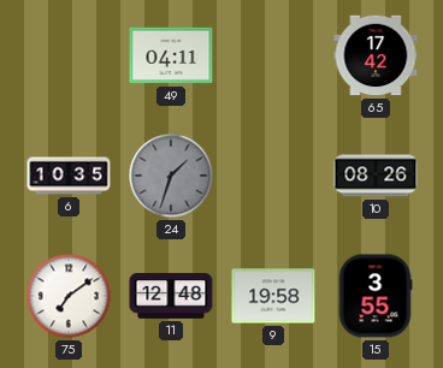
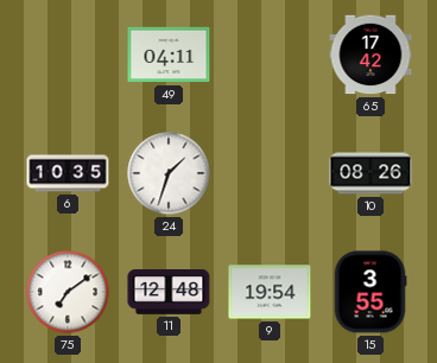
24 dial: grey -> white
9: 19:58 -> 19:54
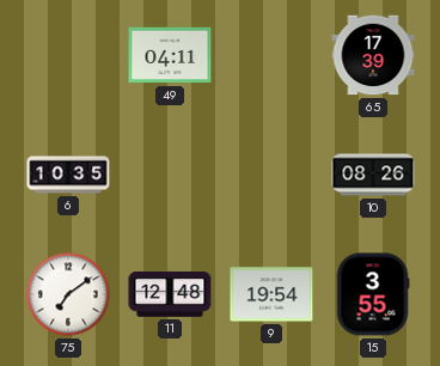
65: 17:42 -> 17:39
24: 1:33 -> none
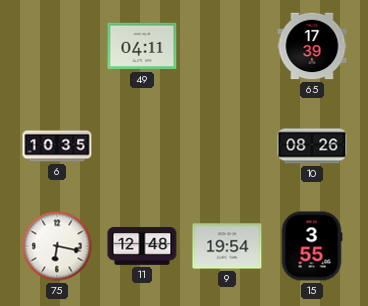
75: 7:09 -> 6:17
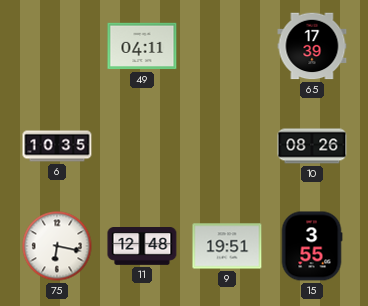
9: 19:54 -> 19:51
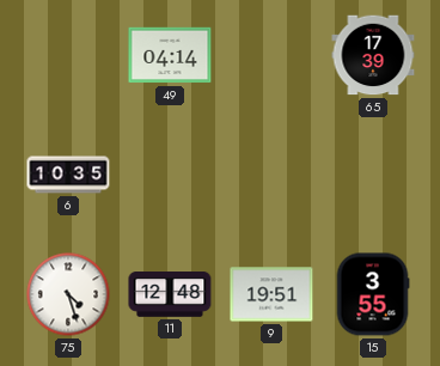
49: 04:11 -> 04:14
10: 08:26 -> none
75: 6:17 -> 4:27
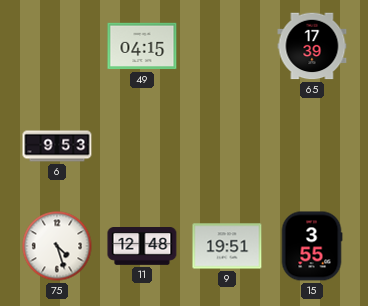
49: 04:14 -> 04:15
6: 10:35 -> 9:53
